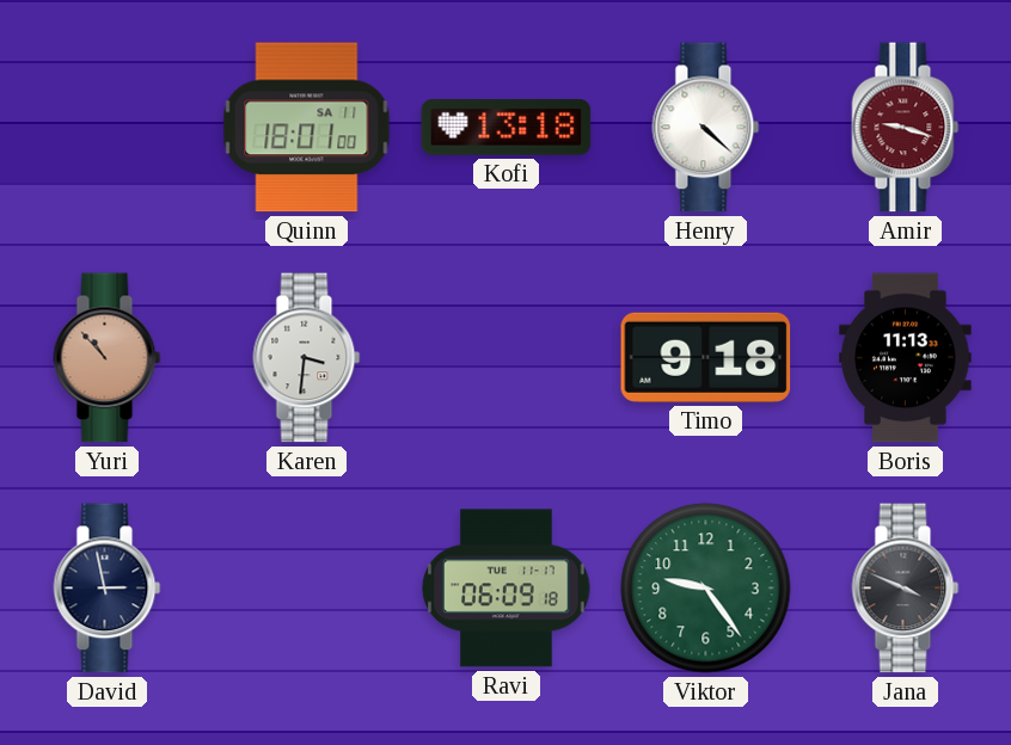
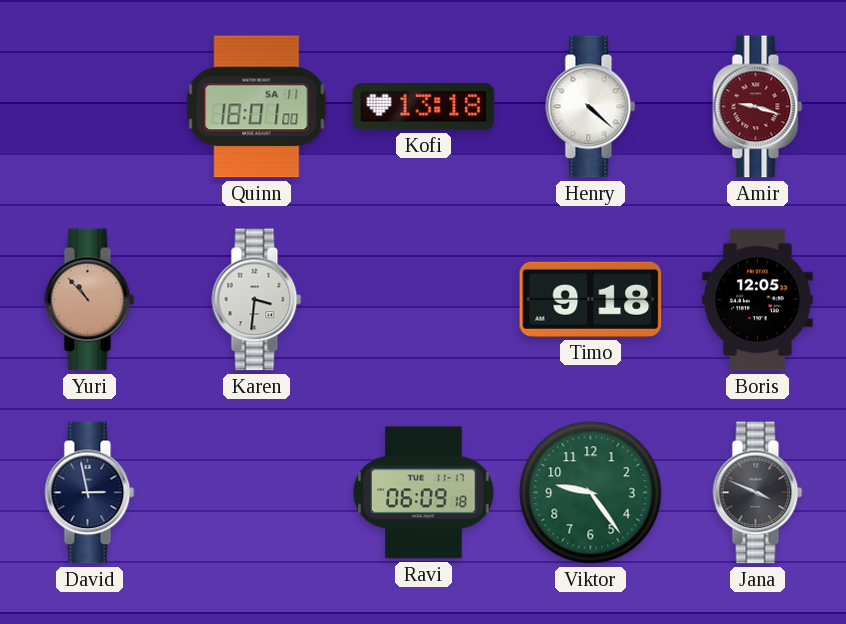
Boris: 11:13 -> 12:05
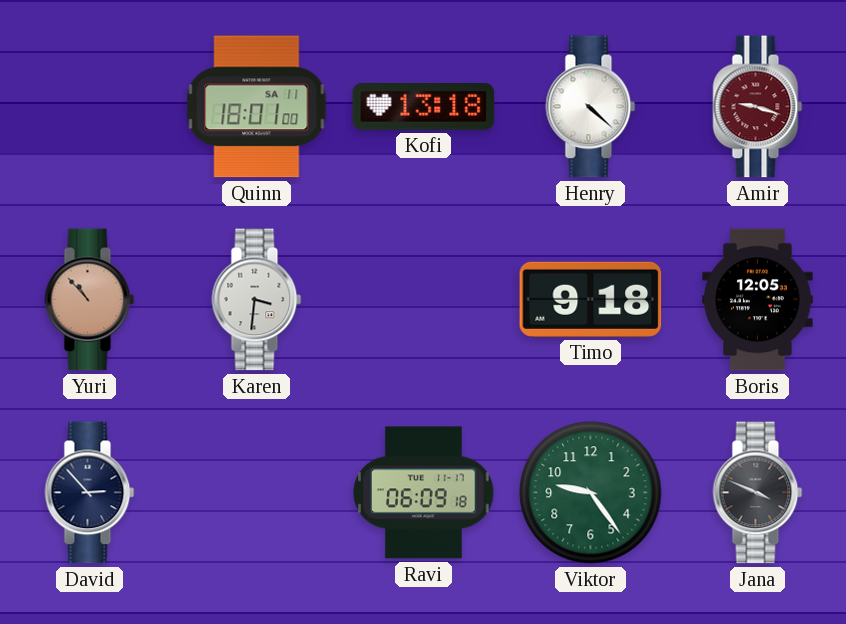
David: 2:58 -> 2:53
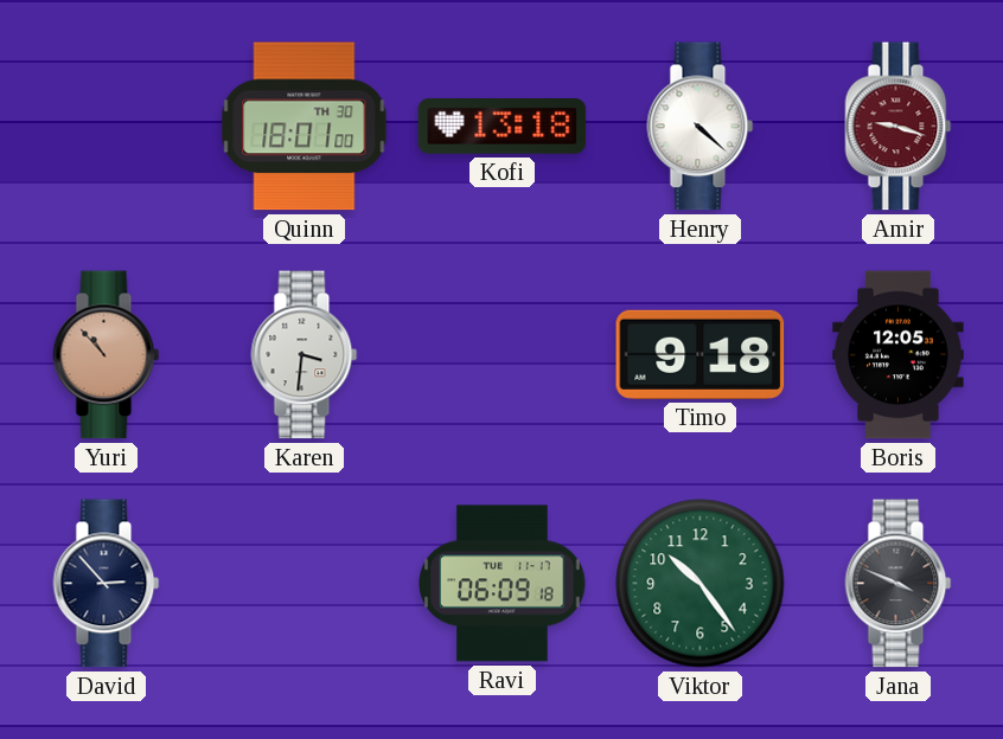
Quinn date: SA 11 -> TH 30
Viktor: 9:24 -> 10:24
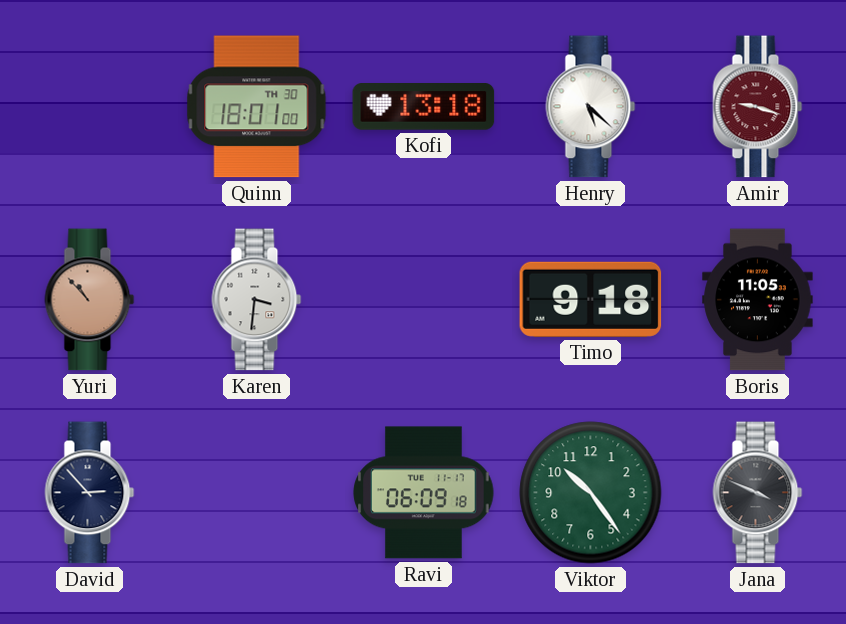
Henry: 4:22 -> 5:22
Boris: 12:05 -> 11:05
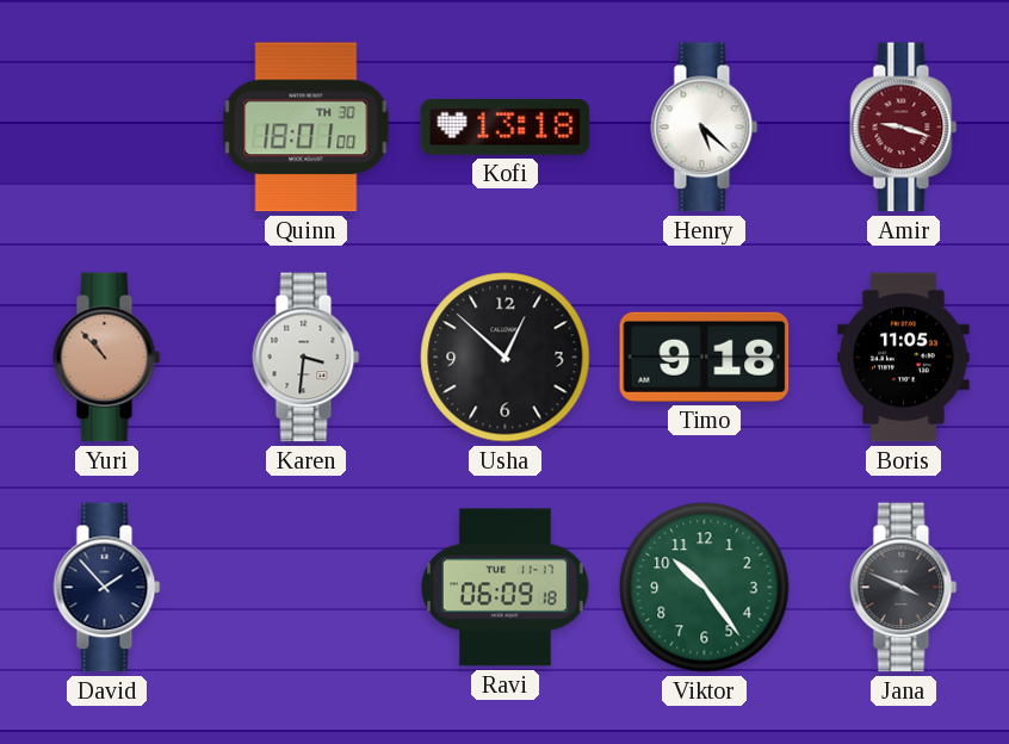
Usha: none -> 12:52
David: 2:53 -> 1:53
